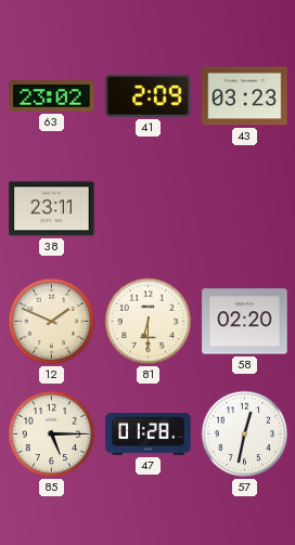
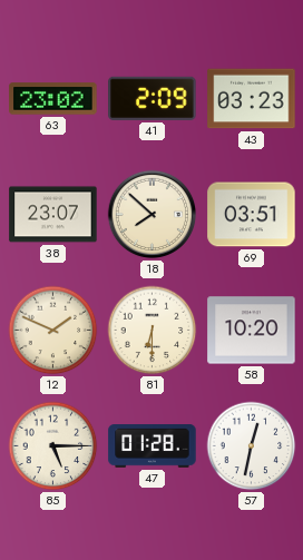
38: 23:11 -> 23:07
18: none -> 7:52
69: none -> 03:51
58: 02:20 -> 10:20
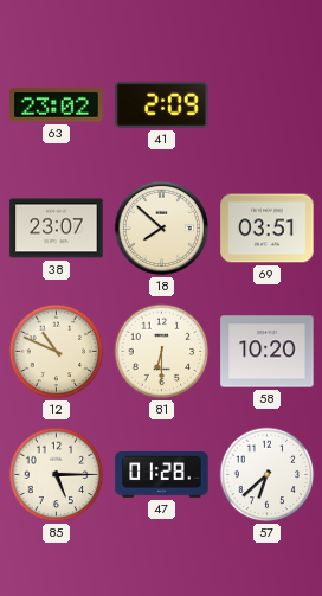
43: 03:23 -> none
12: 1:49 -> 10:49
57: 12:32 -> 6:38
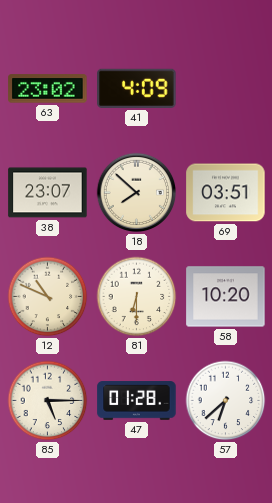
41: 2:09 -> 4:09
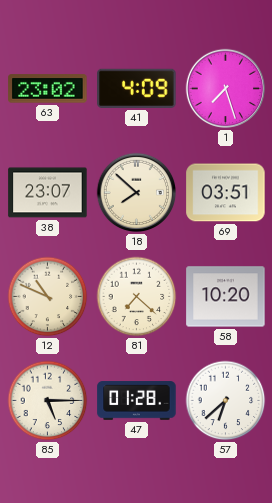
1: none -> 7:27
81: 6:30 -> 7:22
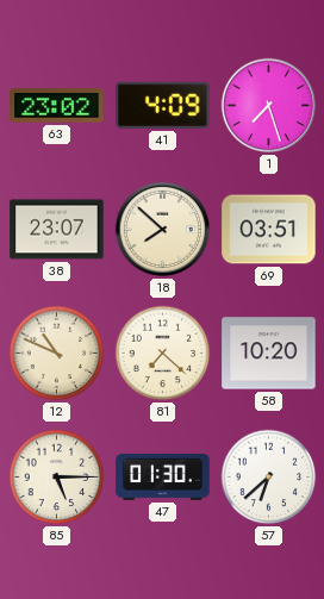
47: 01:28 -> 01:30
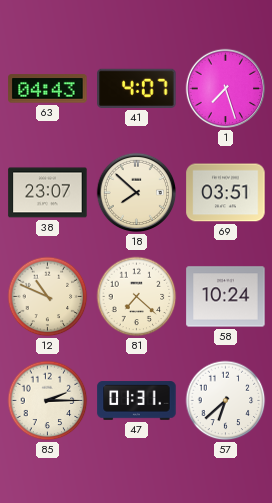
63: 23:02 -> 04:43
41: 4:09 -> 4:07
58: 10:20 -> 10:24
85: 5:15 -> 2:15
47: 01:30 -> 01:31
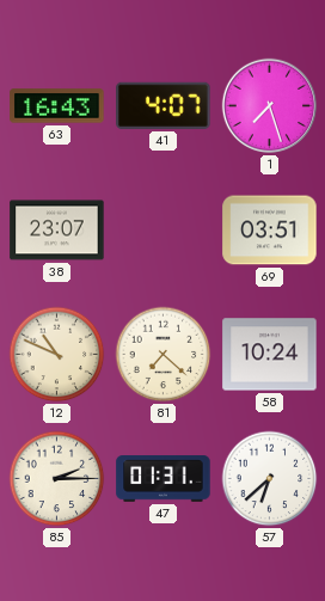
63: 04:43 -> 16:43
18: 7:52 -> none
